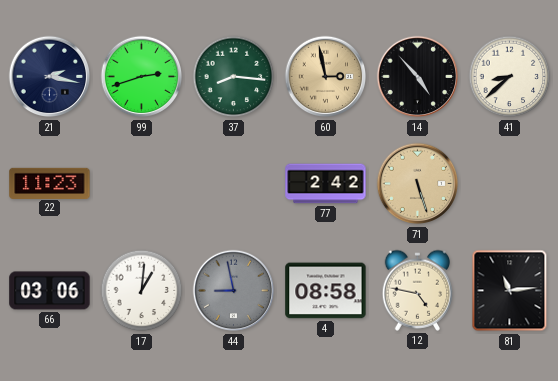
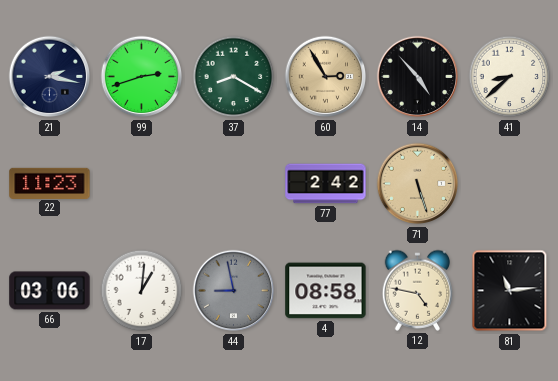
37: 8:16 -> 8:20
60: 2:58 -> 2:55
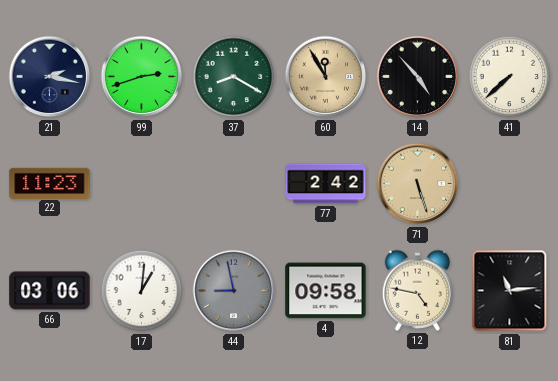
60: 2:55 -> 11:55
41: 8:38 -> 7:38
4: 08:58 -> 09:58
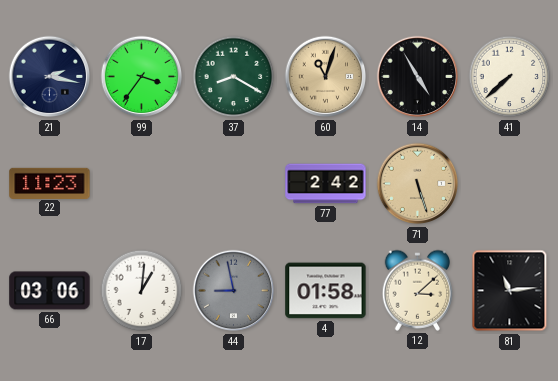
99: 2:42 -> 3:36
60: 11:55 -> 11:03
14: 4:53 -> 4:55
4: 09:58 -> 01:58
12: 4:47 -> 3:08
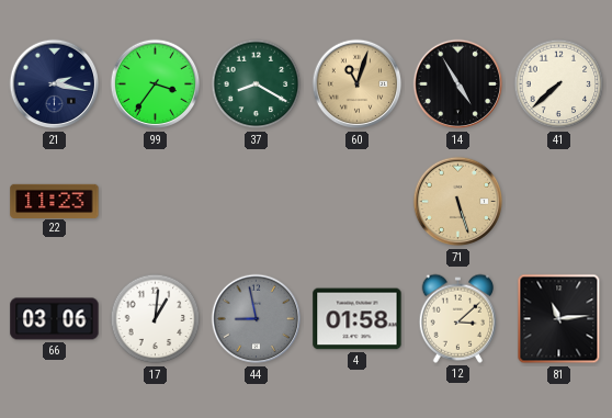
77: 2:42 -> none
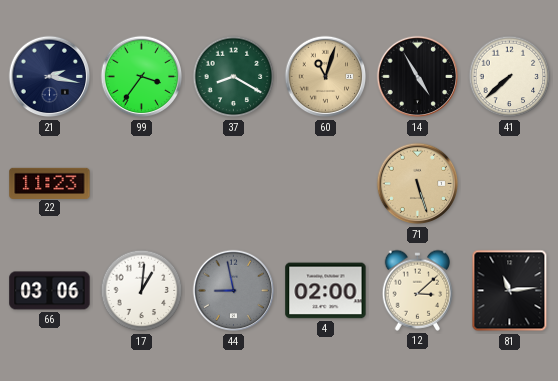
4: 01:58 -> 02:00
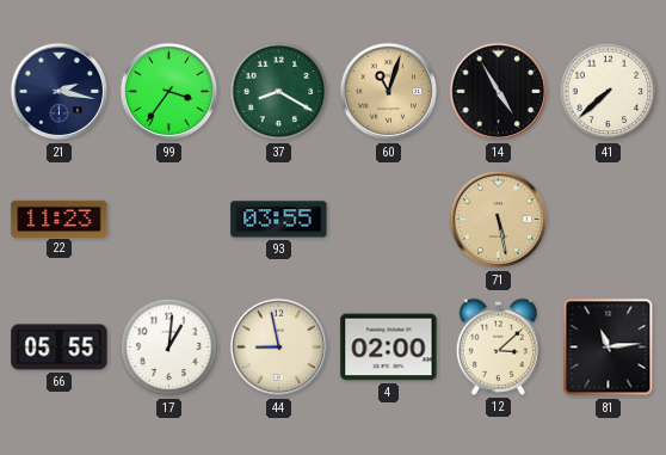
93: none -> 03:55
71: 5:27 -> 5:28
66: 03:06 -> 05:55
44 dial: grey -> cream
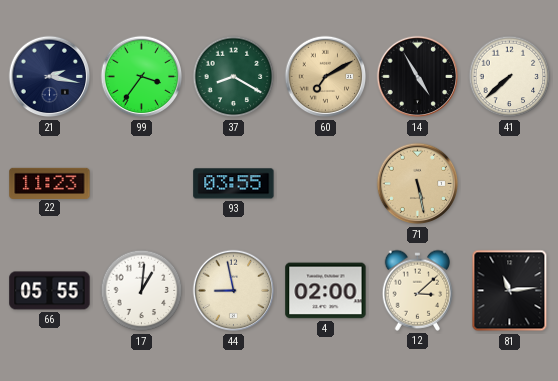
60: 11:03 -> 7:10
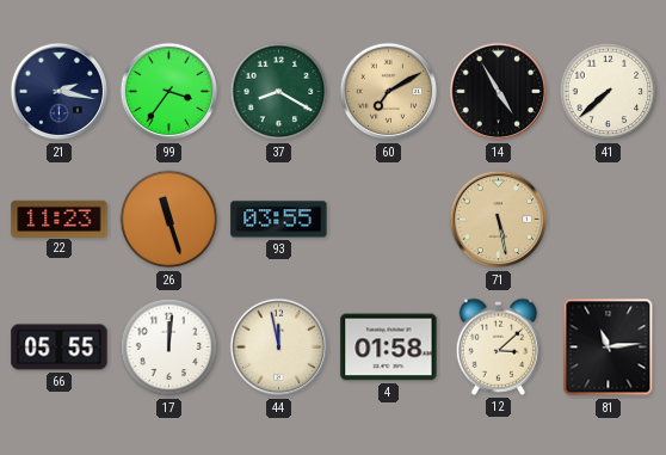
26: none -> 11:27
17: 1:01 -> 12:01
44: 8:58 -> 11:58
4: 02:00 -> 01:58
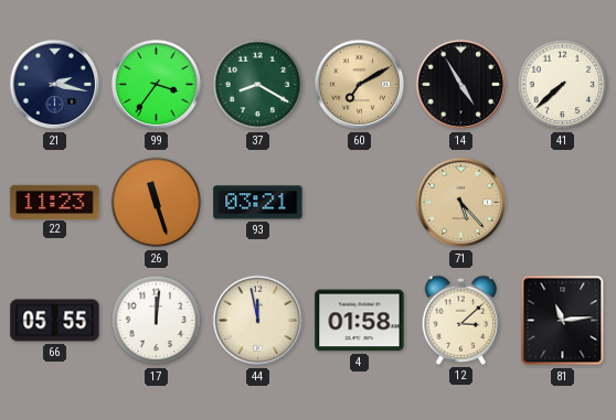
93: 03:55 -> 03:21
71: 5:28 -> 5:23
